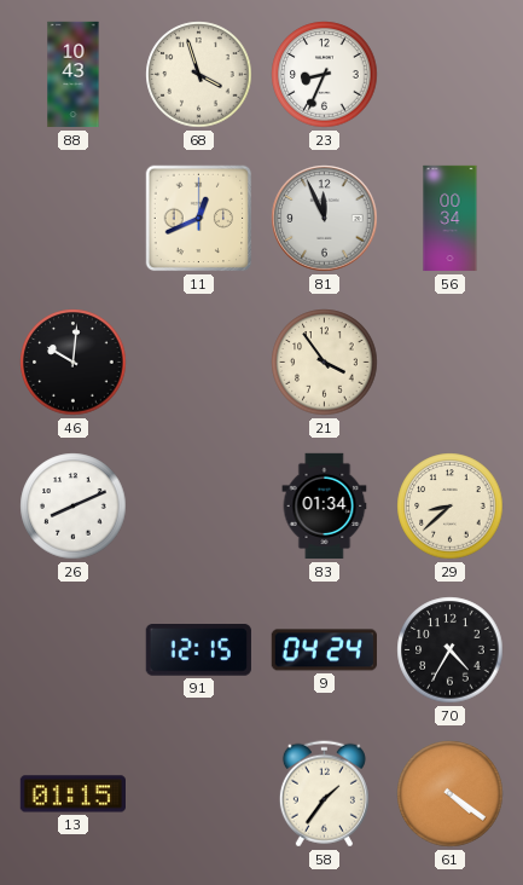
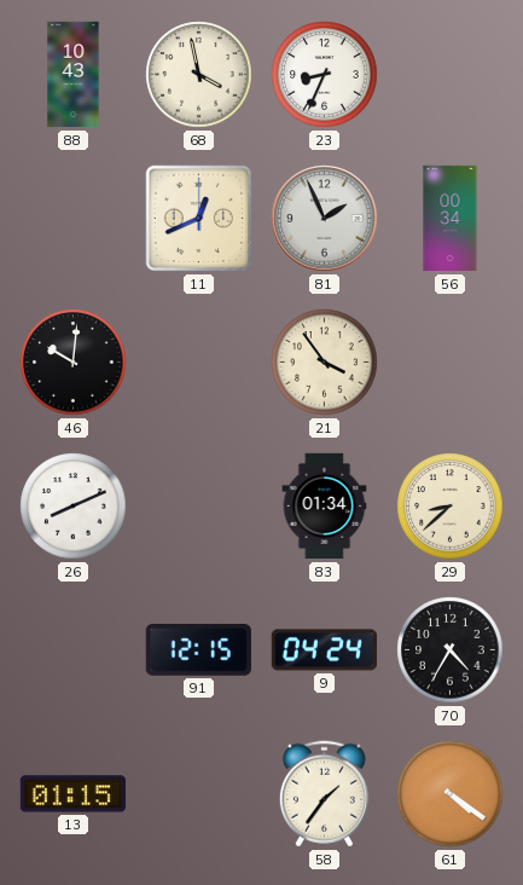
68: 3:57 -> 3:58
81: 11:56 -> 1:56
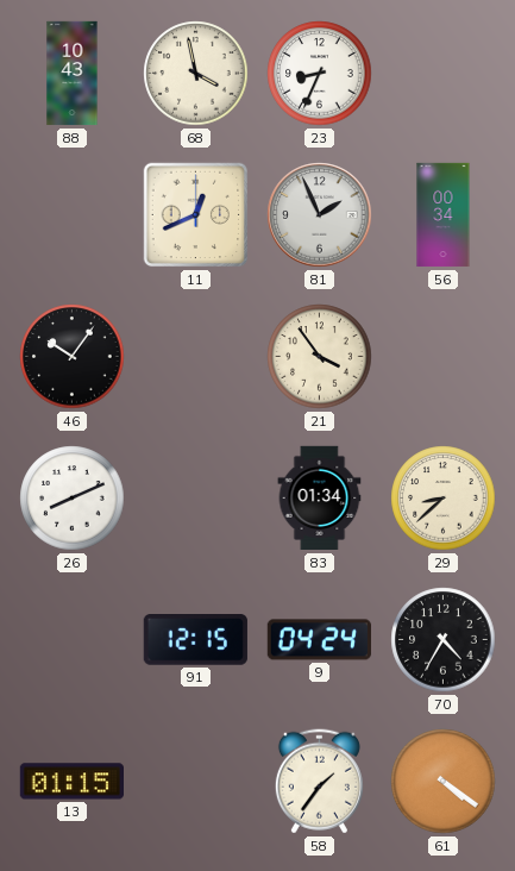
46: 10:01 -> 10:06
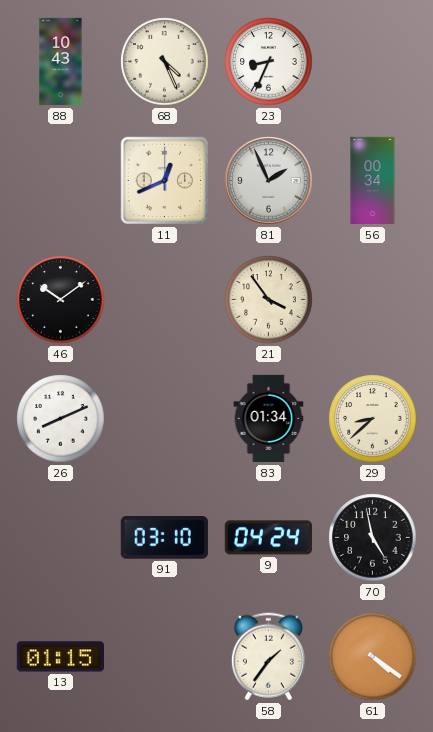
68: 3:58 -> 4:26
46: 10:06 -> 10:09
91: 12:15 -> 03:10
70: 4:35 -> 4:58
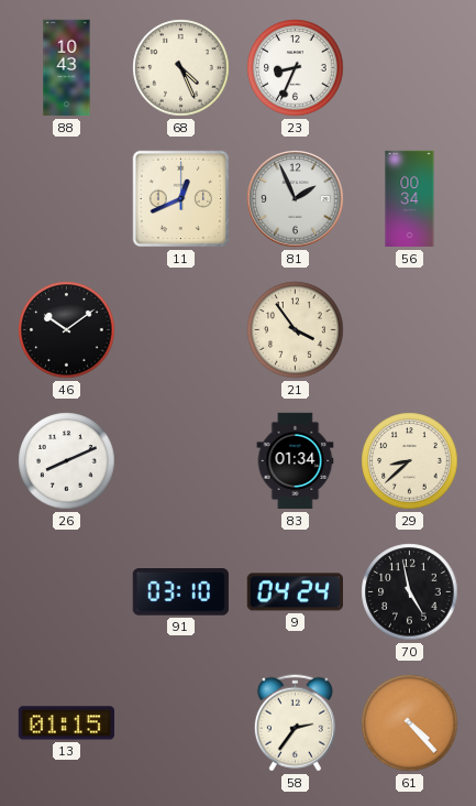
58: 1:36 -> 2:36
61: 4:21 -> 4:23
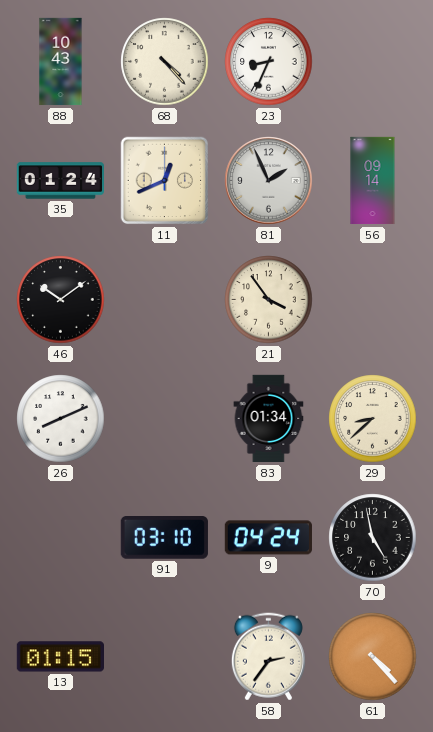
68: 4:26 -> 4:23
35: none -> 01:24
56: 00:34 -> 09:14
